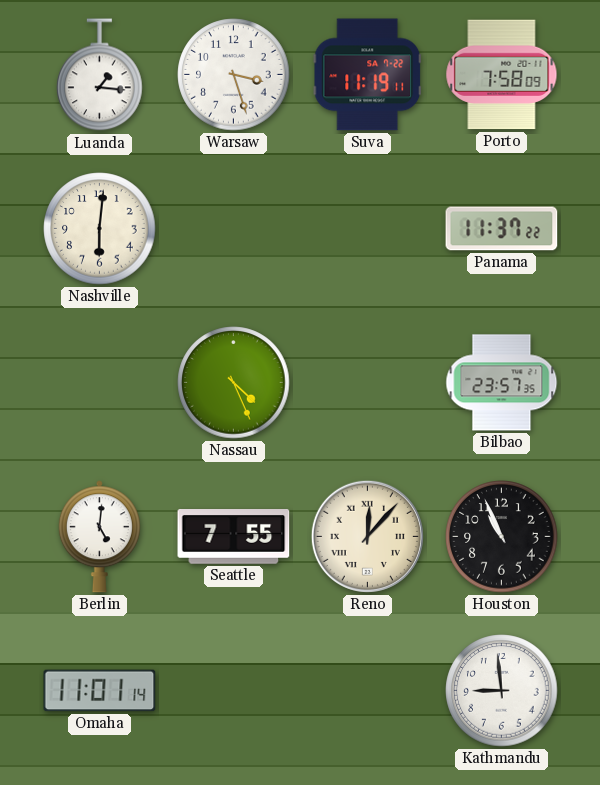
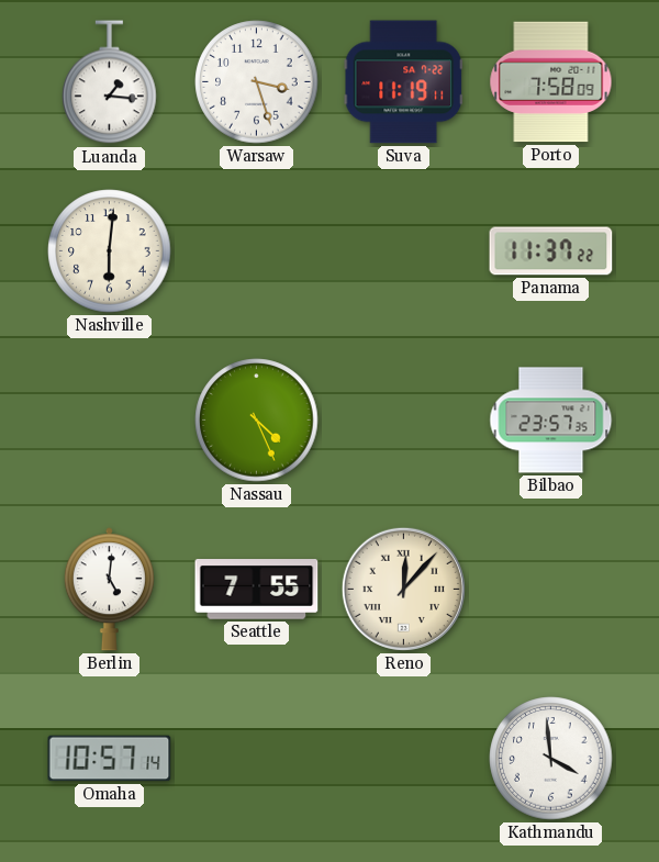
Houston: 10:56 -> none
Omaha: 11:01 -> 10:57
Kathmandu: 8:59 -> 3:59
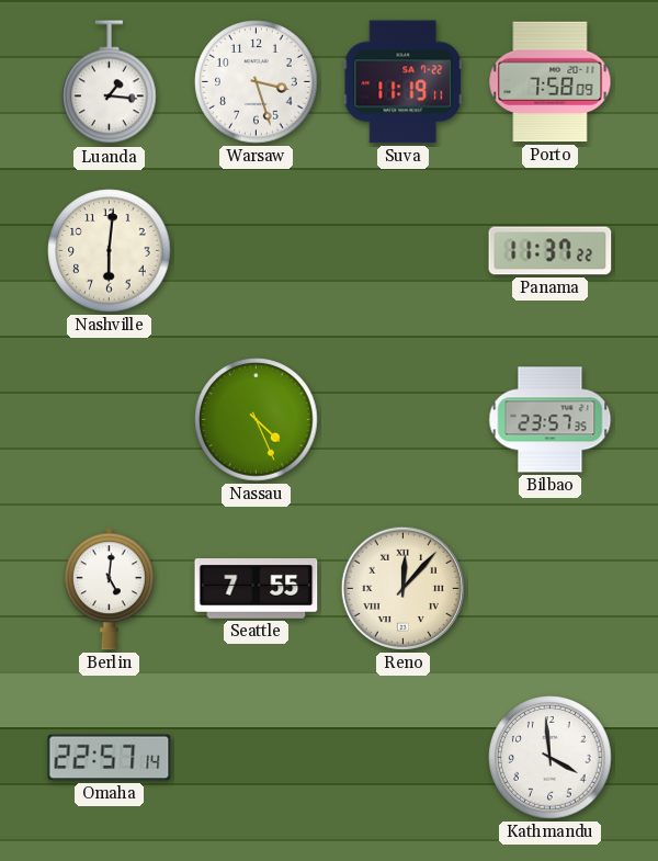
Omaha: 10:57 -> 22:57
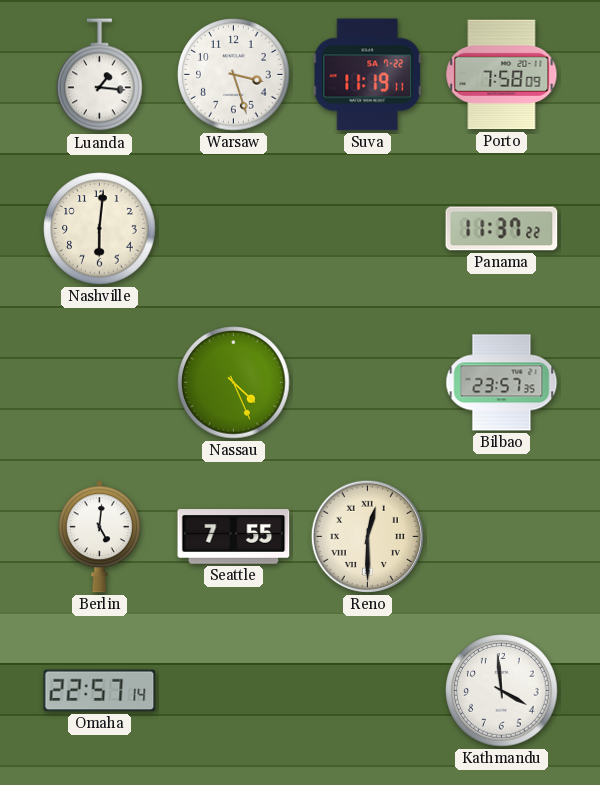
Reno: 12:07 -> 12:30
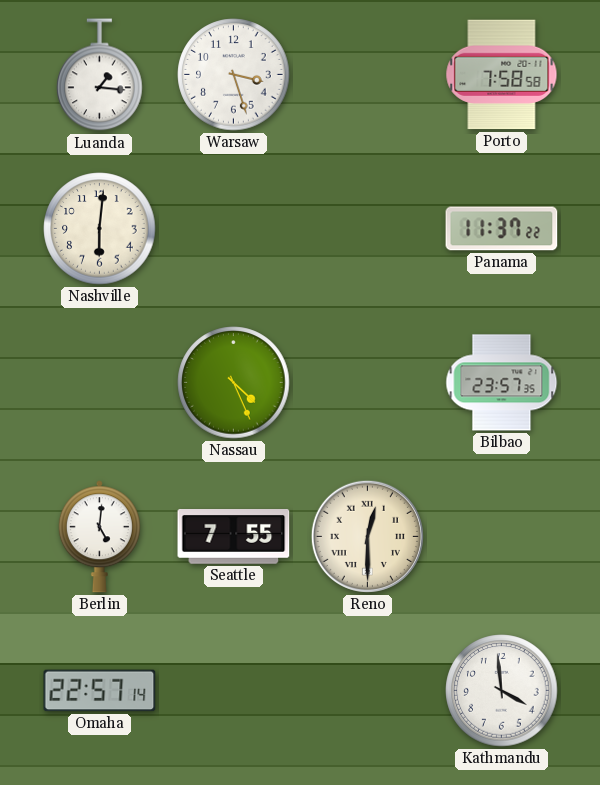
Suva: 11:19 -> none
Porto: 7:58:09 -> 7:58:58
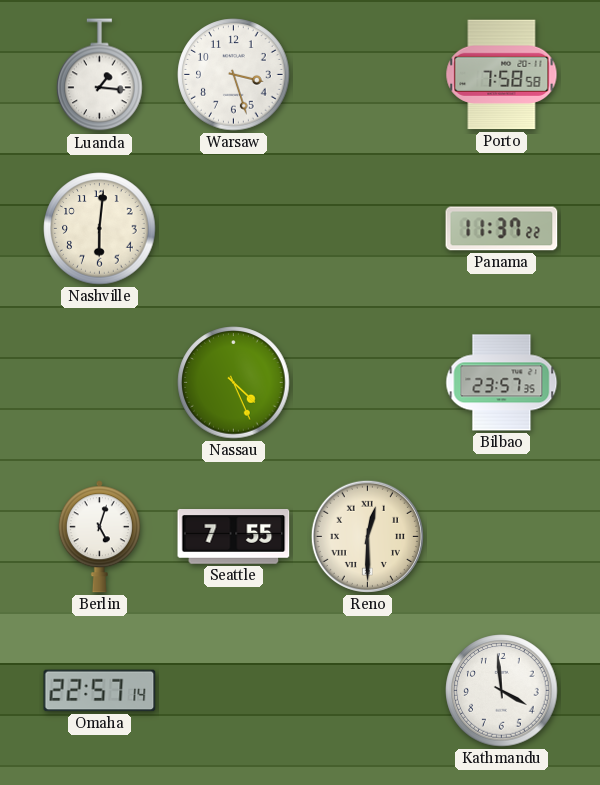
Berlin: 5:01 -> 5:03
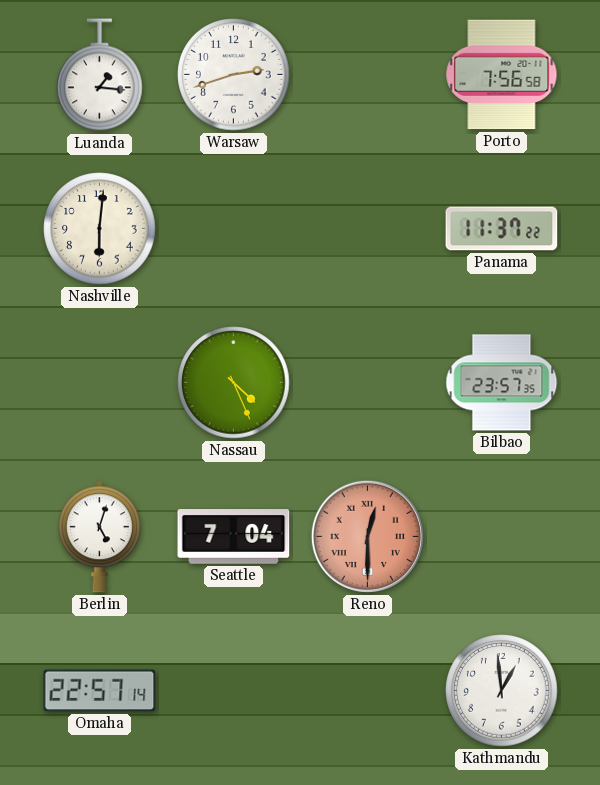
Warsaw: 3:27 -> 2:42
Porto: 7:58 -> 7:56
Seattle: 7:55 -> 7:04
Reno dial: cream -> salmon
Kathmandu: 3:59 -> 12:59
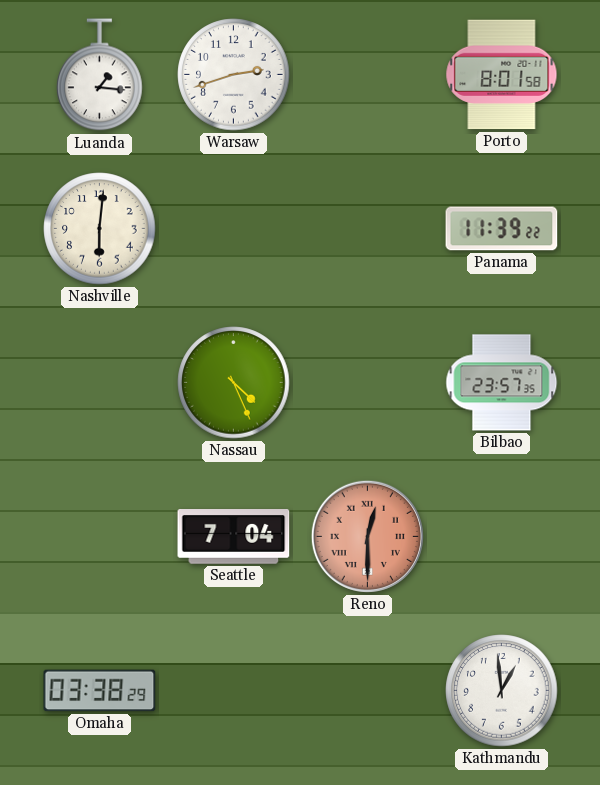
Porto: 7:56 -> 8:01
Panama: 11:37 -> 11:39
Berlin: 5:03 -> none
Omaha: 22:57 -> 03:38
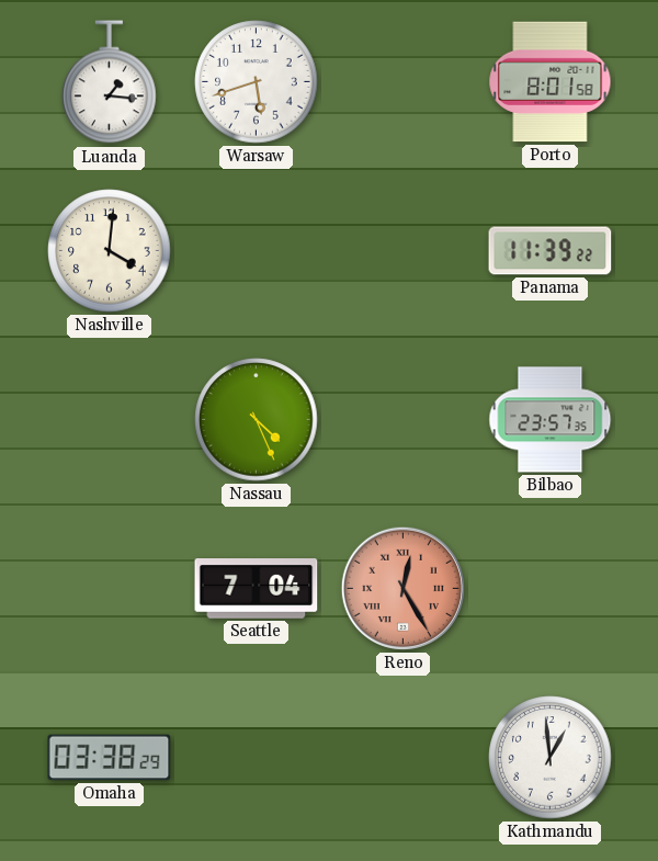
Warsaw: 2:42 -> 5:42
Nashville: 6:01 -> 4:01
Reno: 12:30 -> 12:25
